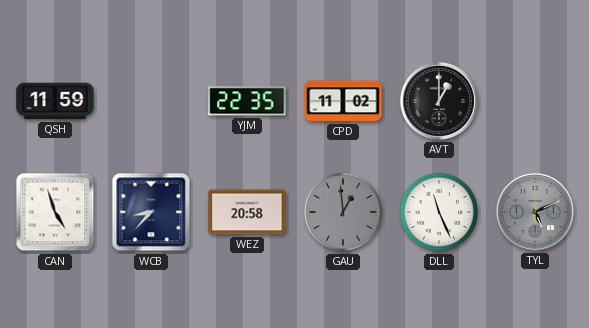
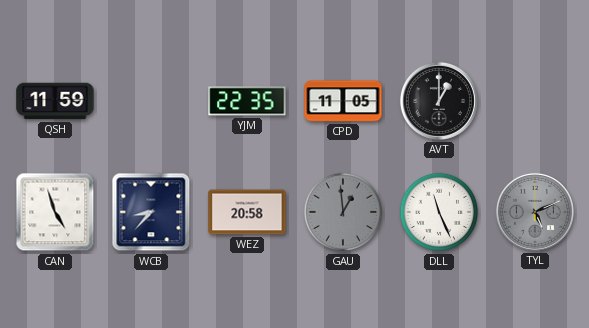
CPD: 11:02 -> 11:05
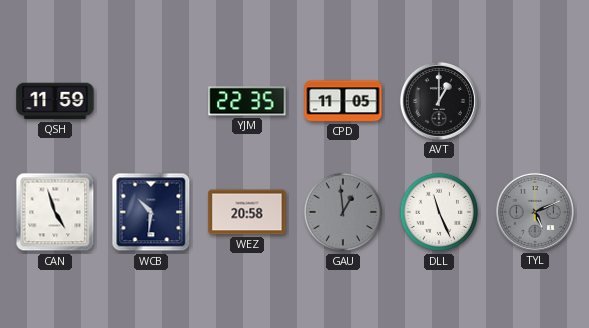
WCB: 8:37 -> 10:31
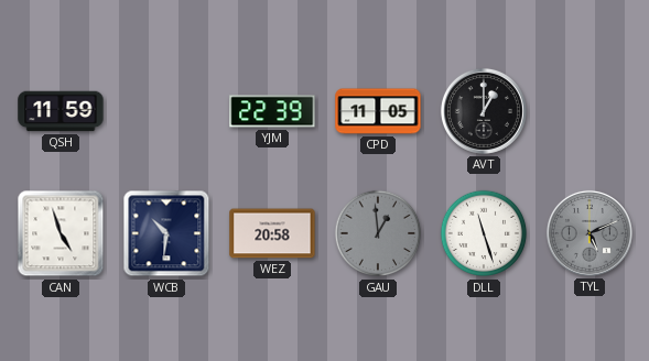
YJM: 22:35 -> 22:39
DLL: 11:26 -> 11:27
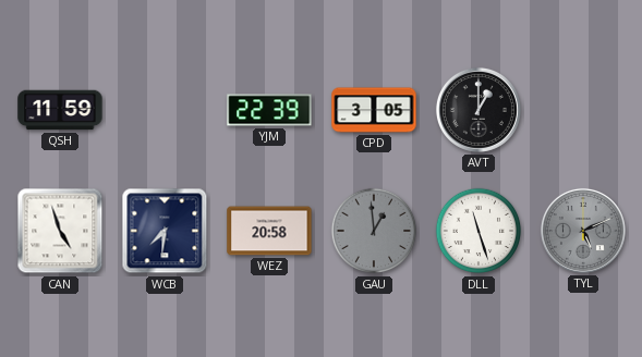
CPD: 11:05 -> 3:05
WCB: 10:31 -> 7:31
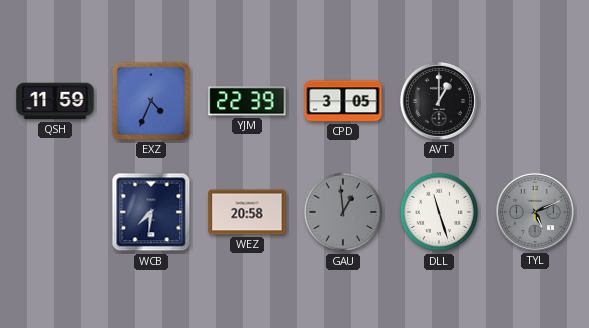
EXZ: none -> 4:34
CAN: 4:57 -> none
